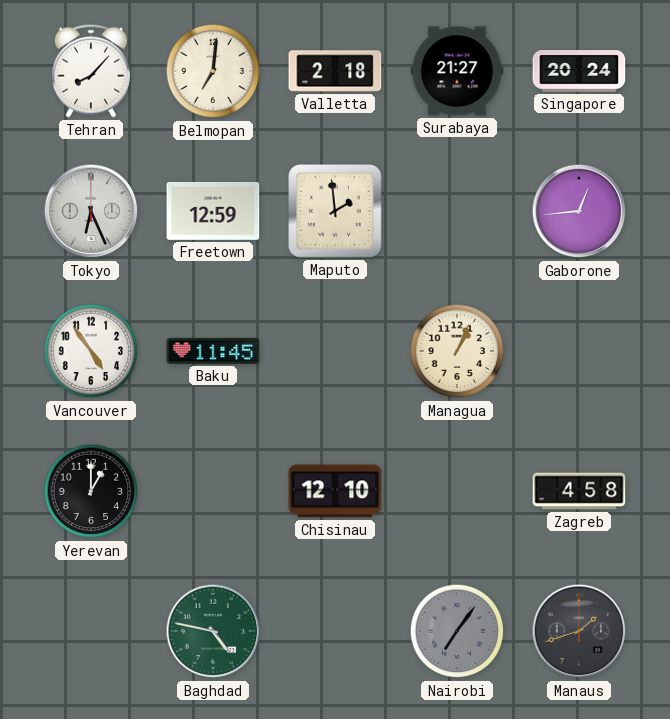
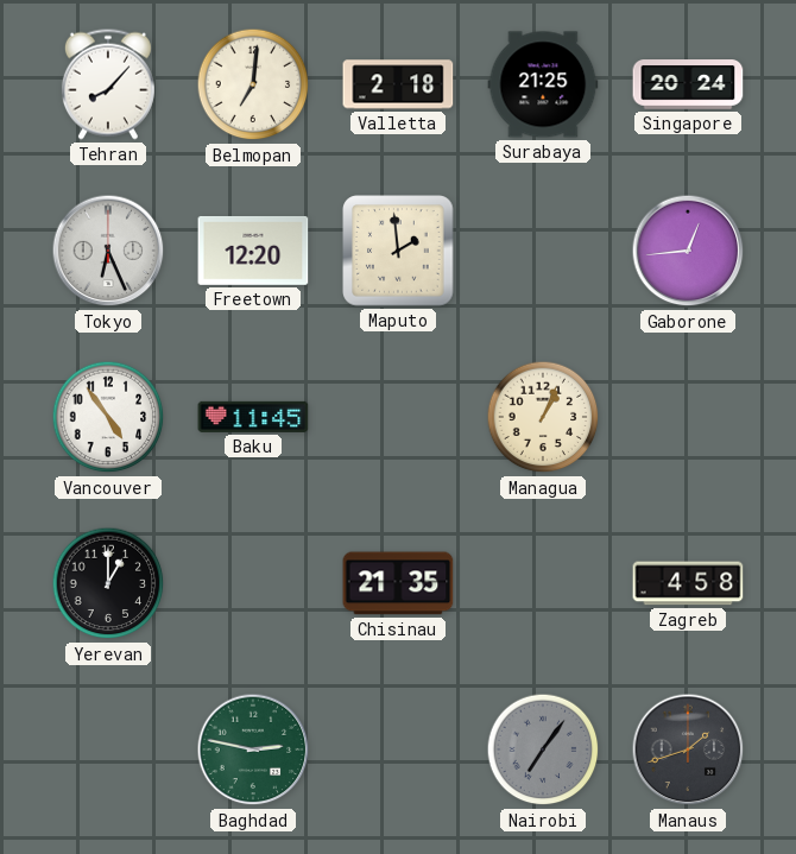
Surabaya: 21:27 -> 21:25
Freetown: 12:59 -> 12:20
Chisinau: 12:10 -> 21:35
Baghdad: 4:47 -> 2:47
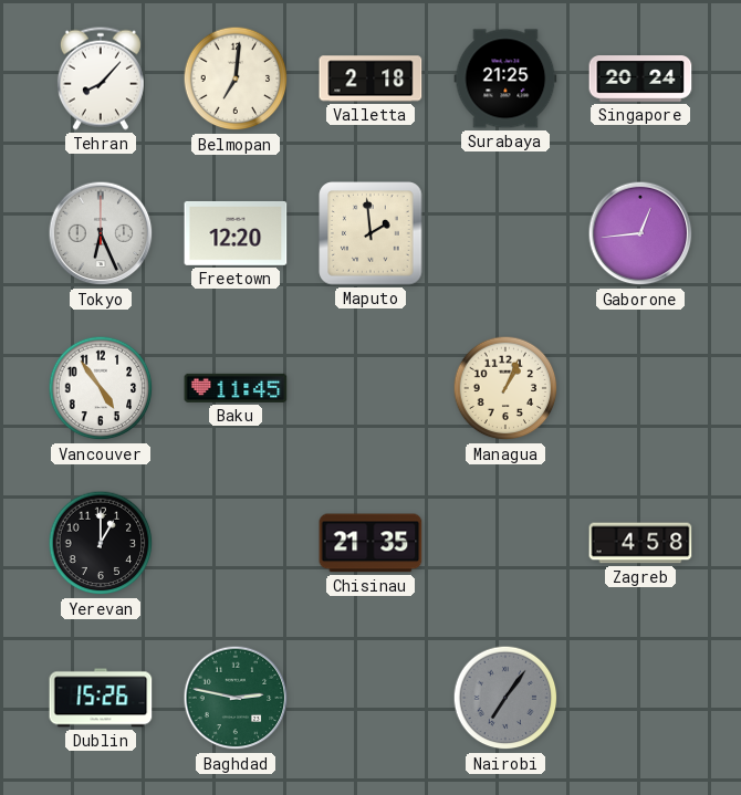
Dublin: none -> 15:26
Manaus: 1:42 -> none
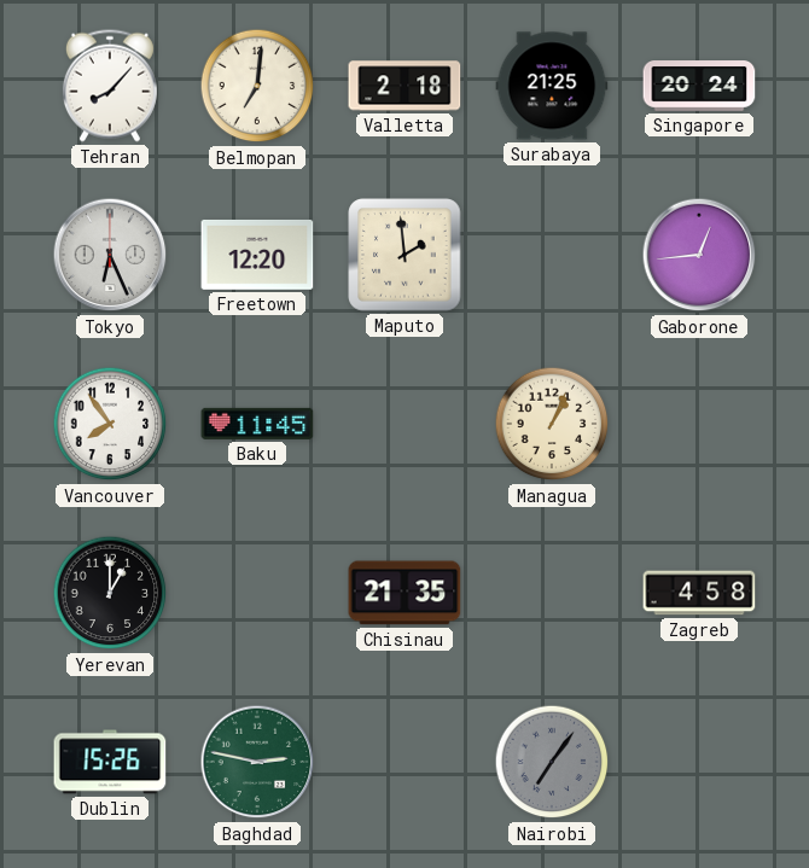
Vancouver: 4:54 -> 7:54
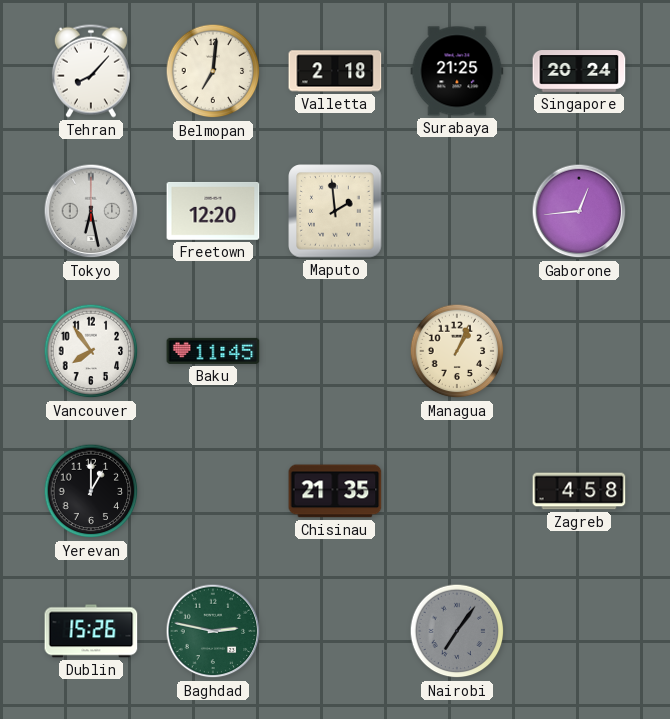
Tokyo: 6:26 -> 6:28
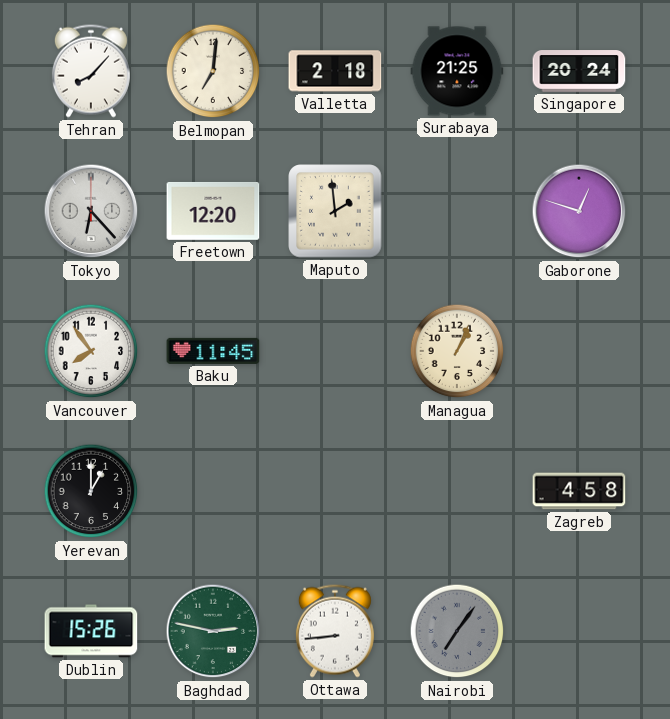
Tokyo: 6:28 -> 6:23
Gaborone: 12:44 -> 12:48
Chisinau: 21:35 -> none
Ottawa: none -> 8:44
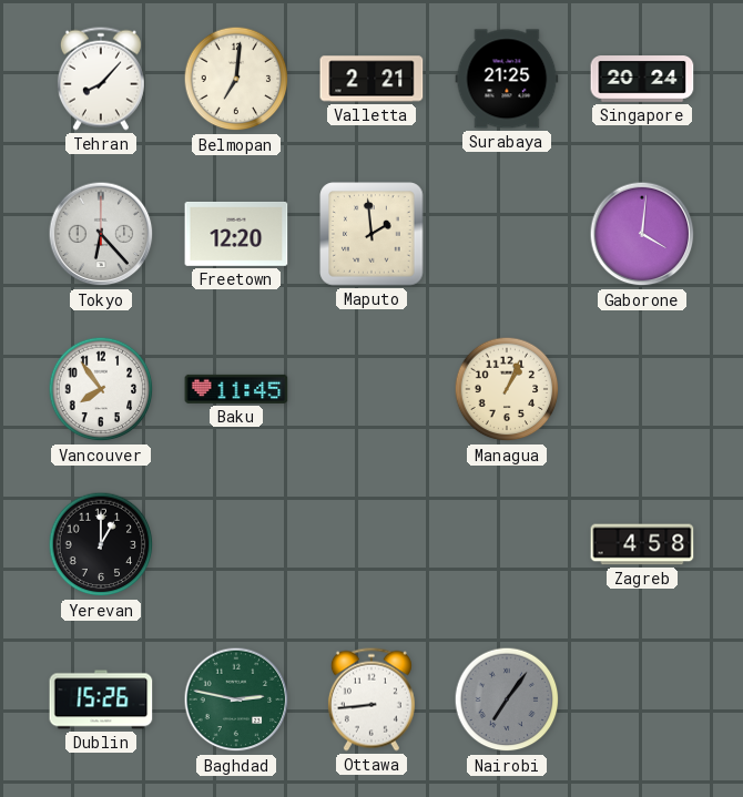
Valletta: 2:18 -> 2:21
Gaborone: 12:48 -> 4:01
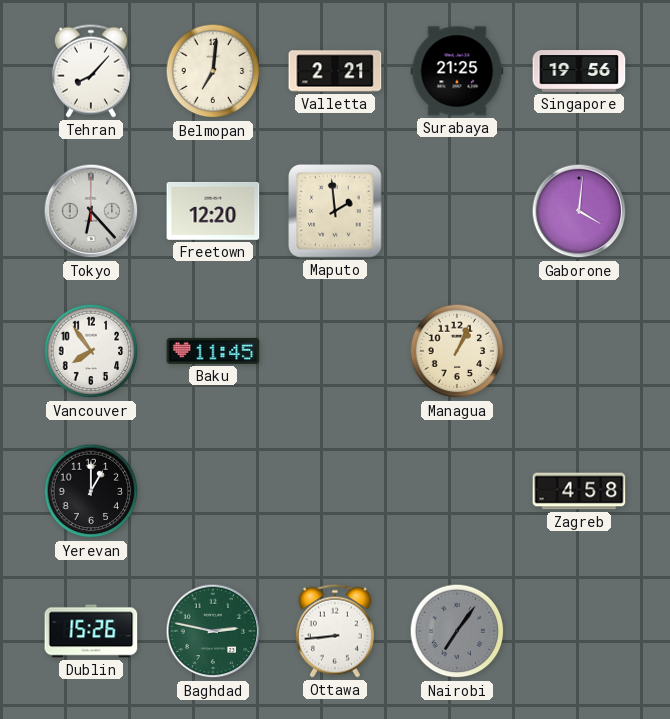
Singapore: 20:24 -> 19:56
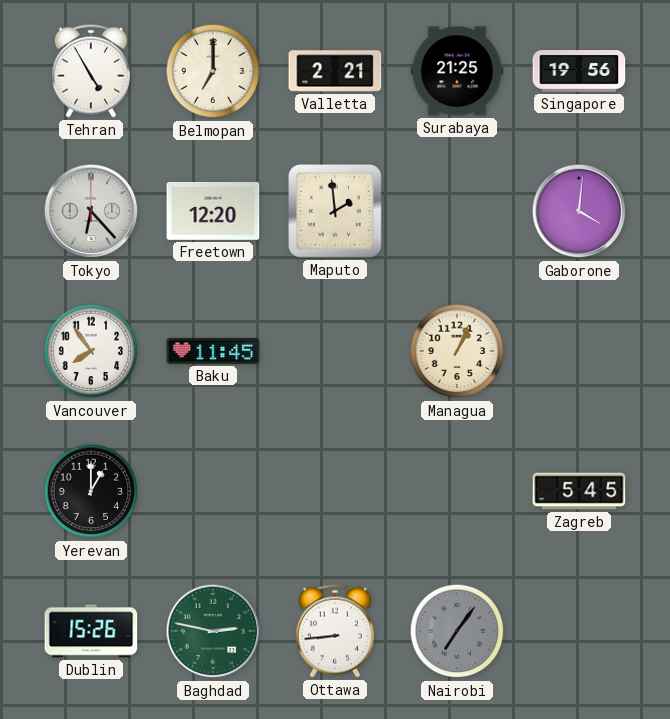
Tehran: 8:07 -> 4:55
Belmopan: 7:01 -> 7:00
Zagreb: 4:58 -> 5:45
